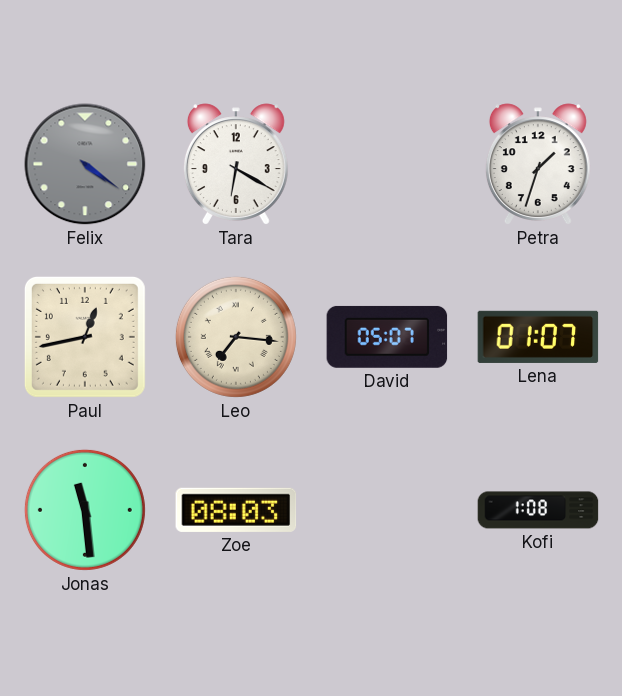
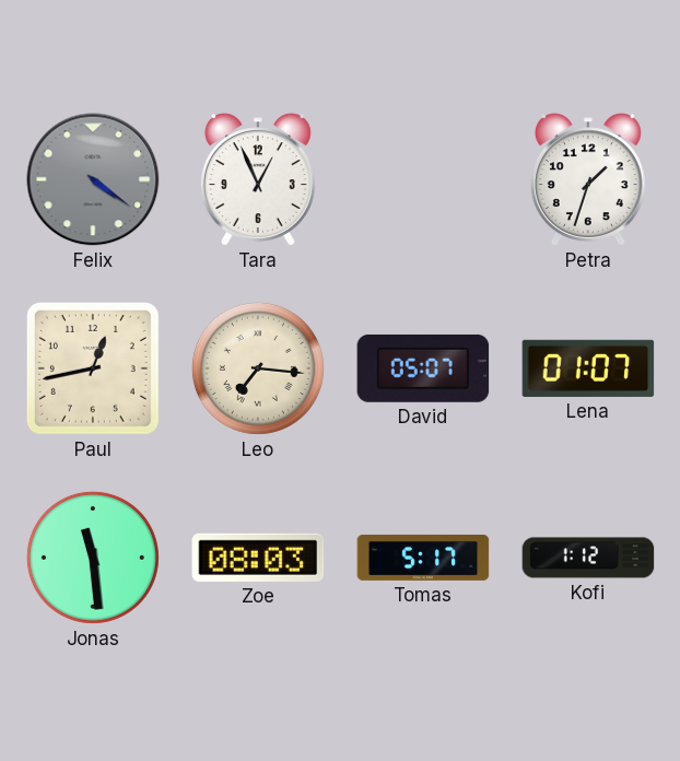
Tara: 6:20 -> 12:56
Tomas: none -> 5:17
Kofi: 1:08 -> 1:12
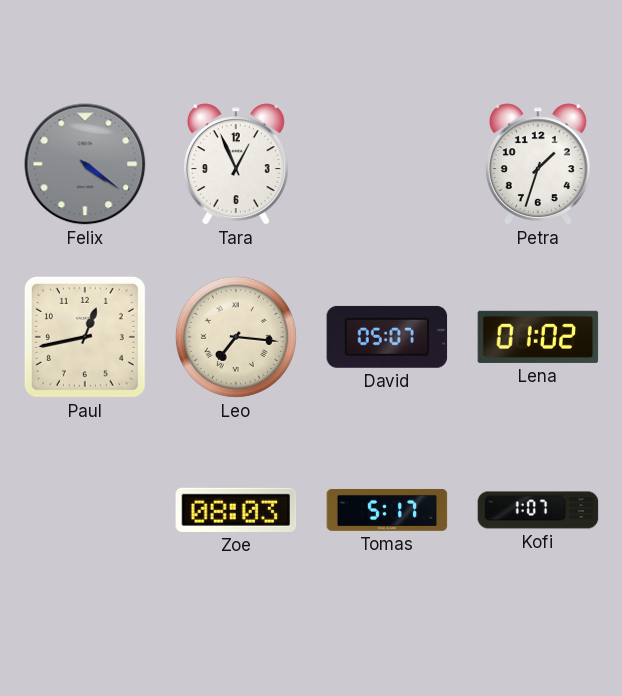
Lena: 01:07 -> 01:02
Jonas: 11:29 -> none
Kofi: 1:12 -> 1:07
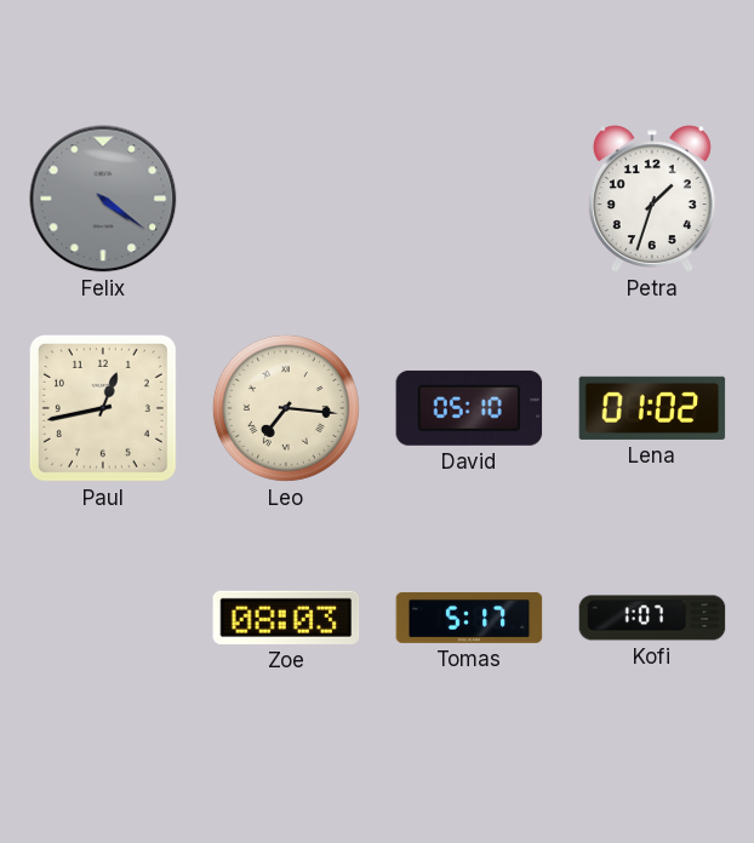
Tara: 12:56 -> none
David: 05:07 -> 05:10
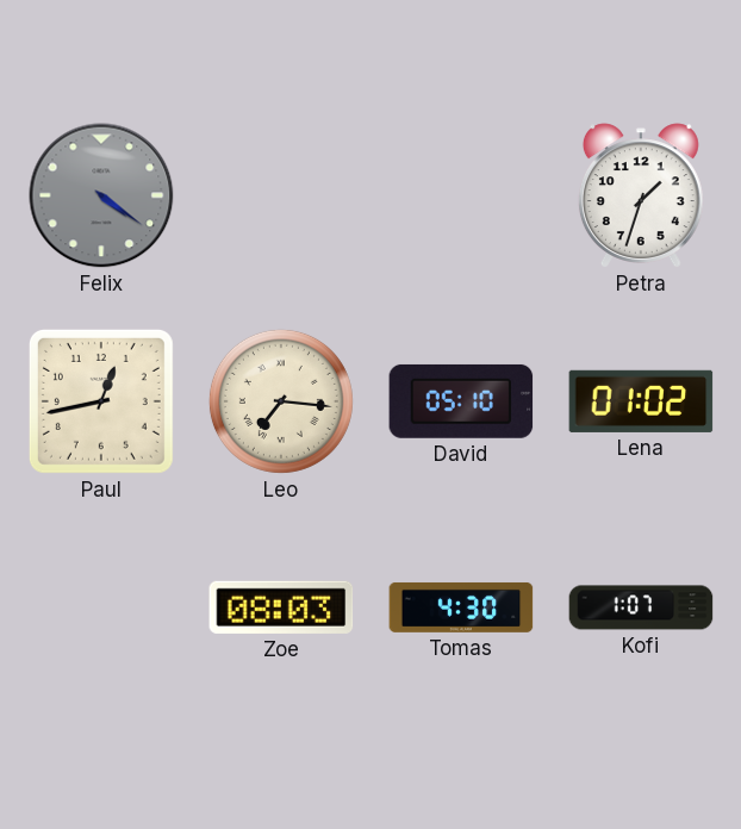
Tomas: 5:17 -> 4:30
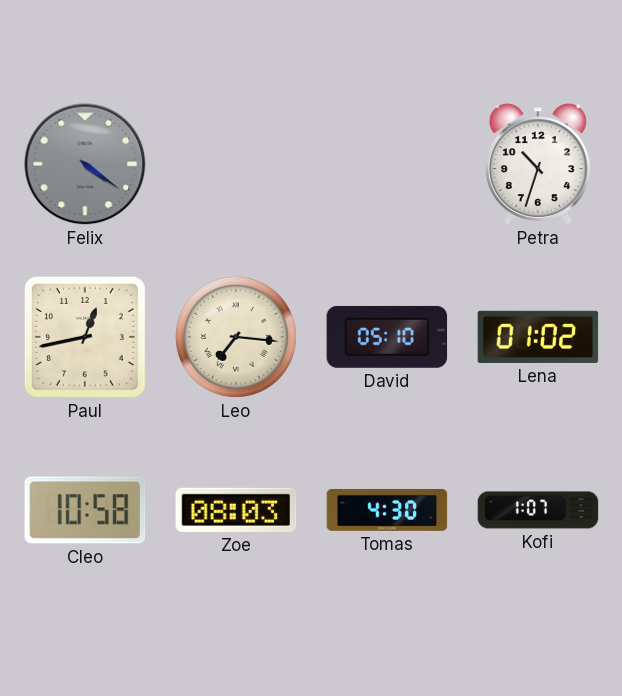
Petra: 1:33 -> 10:33
Cleo: none -> 10:58
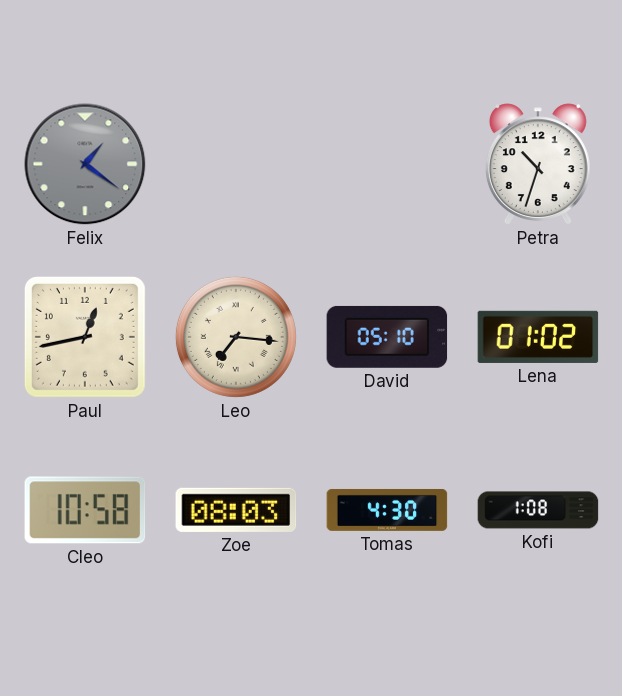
Felix: 4:21 -> 1:21
Kofi: 1:07 -> 1:08
